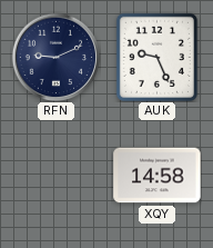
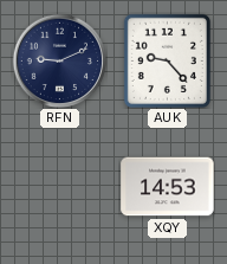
AUK: 9:26 -> 9:23
XQY: 14:58 -> 14:53
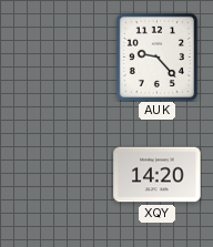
RFN: 9:11 -> none
XQY: 14:53 -> 14:20
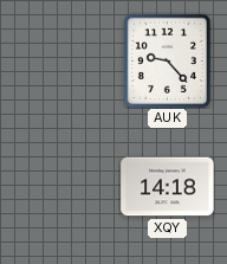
XQY: 14:20 -> 14:18
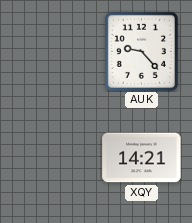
XQY: 14:18 -> 14:21
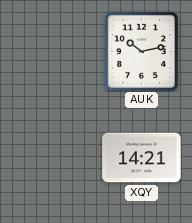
AUK: 9:23 -> 10:13
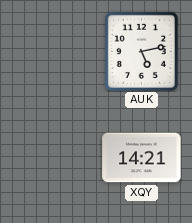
AUK: 10:13 -> 5:13
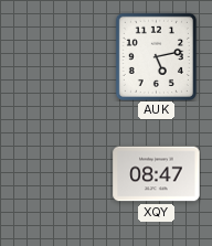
XQY: 14:21 -> 08:47
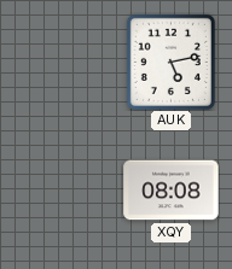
XQY: 08:47 -> 08:08
